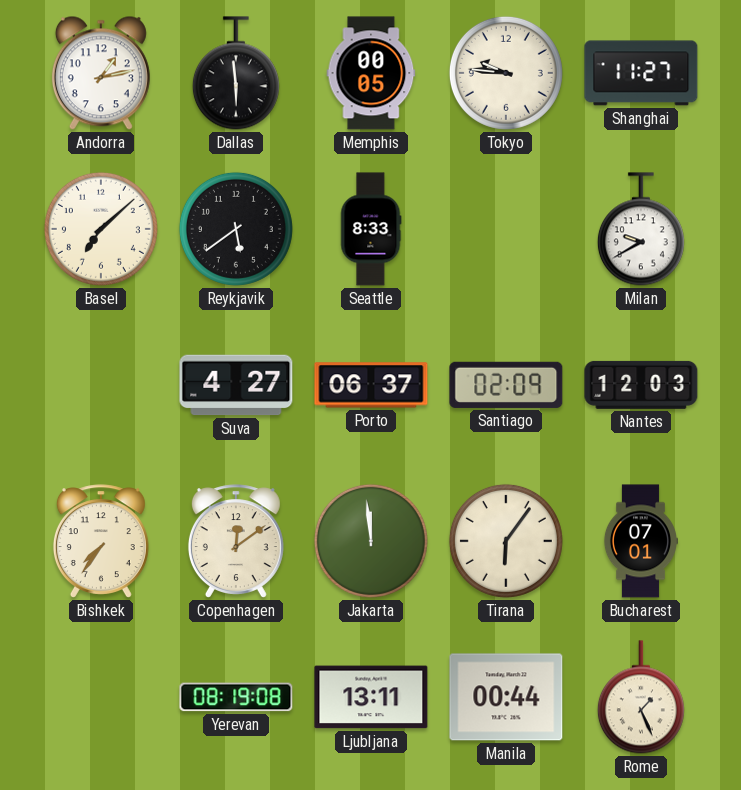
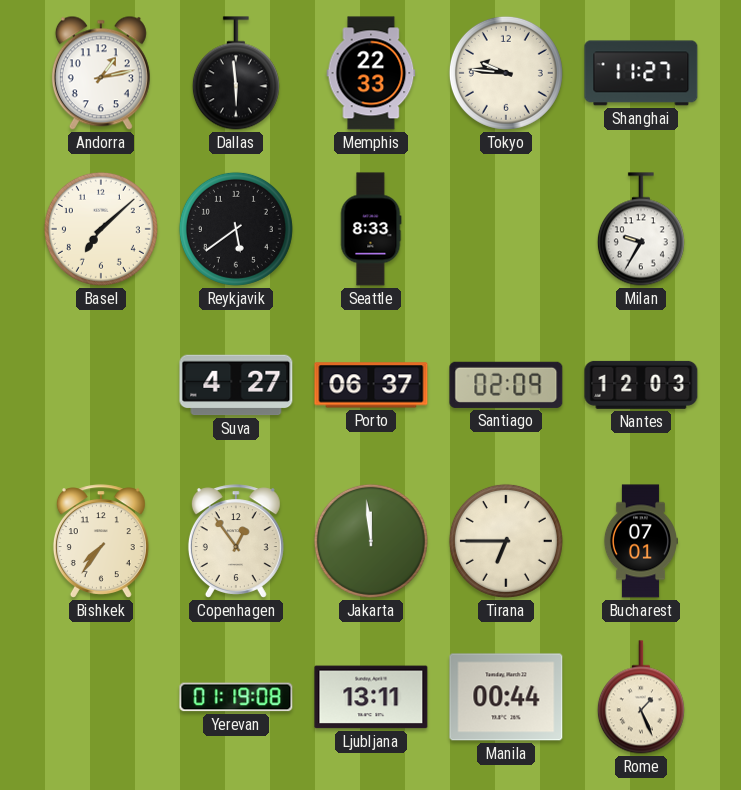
Memphis: 00:05 -> 22:33
Milan: 9:40 -> 9:35
Copenhagen: 12:09 -> 12:54
Tirana: 6:06 -> 6:45
Yerevan: 08:19 -> 01:19
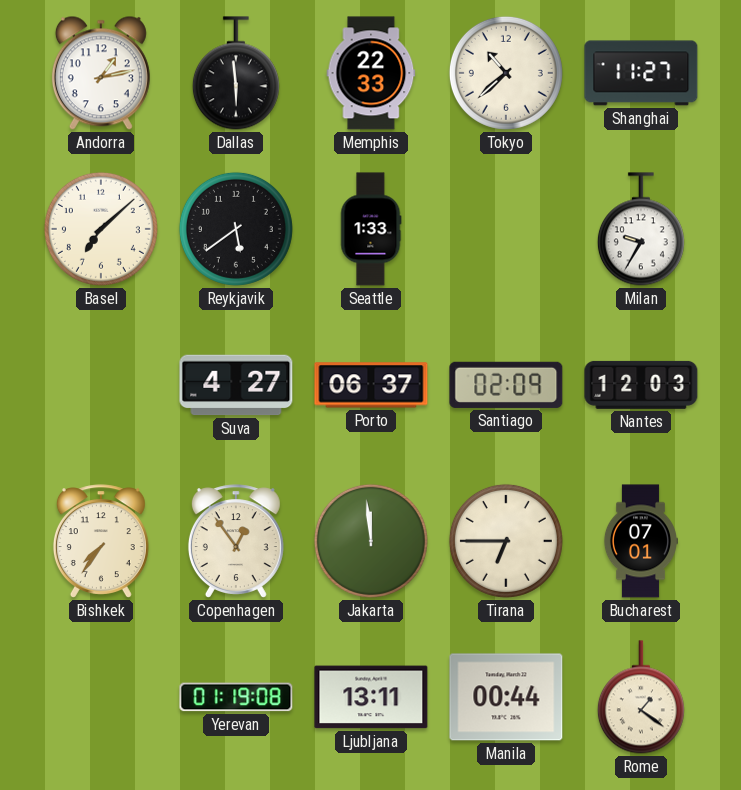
Tokyo: 9:46 -> 10:38
Seattle: 8:33 -> 1:33
Rome: 1:26 -> 1:21
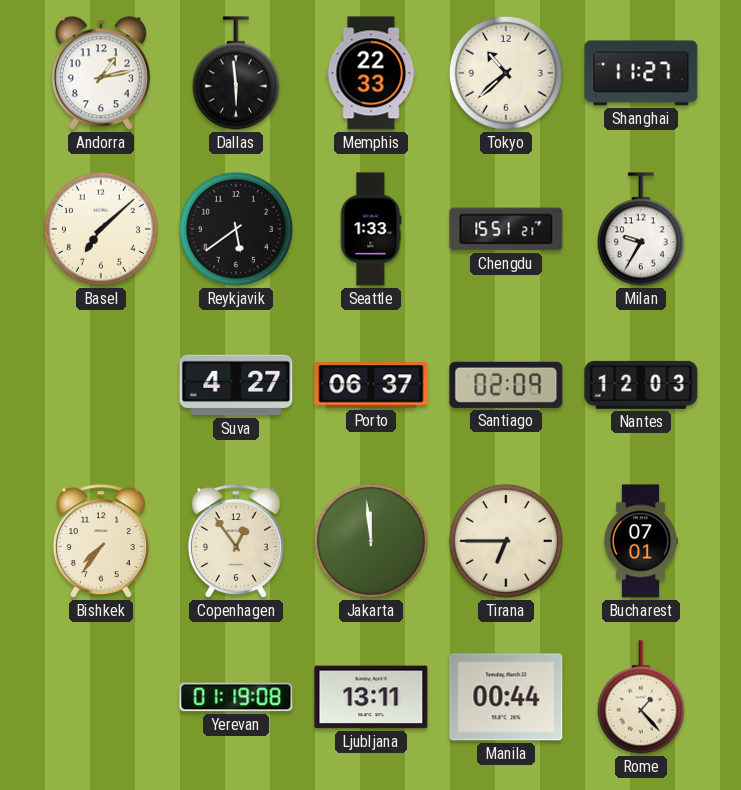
Chengdu: none -> 15:51
Rome: 1:21 -> 1:23
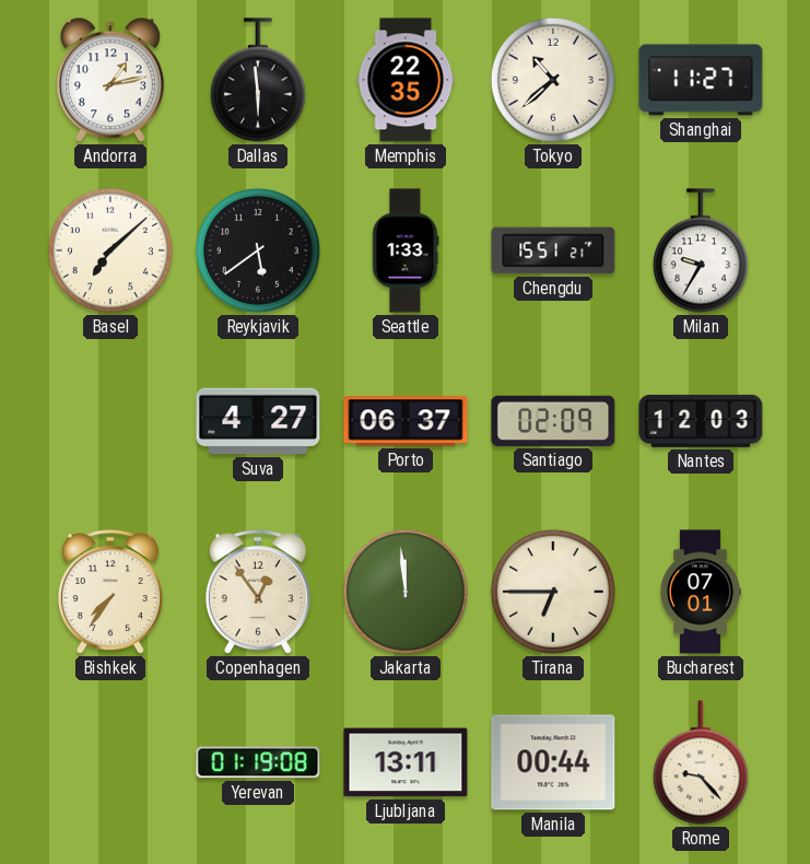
Memphis: 22:33 -> 22:35
Rome: 1:23 -> 9:23
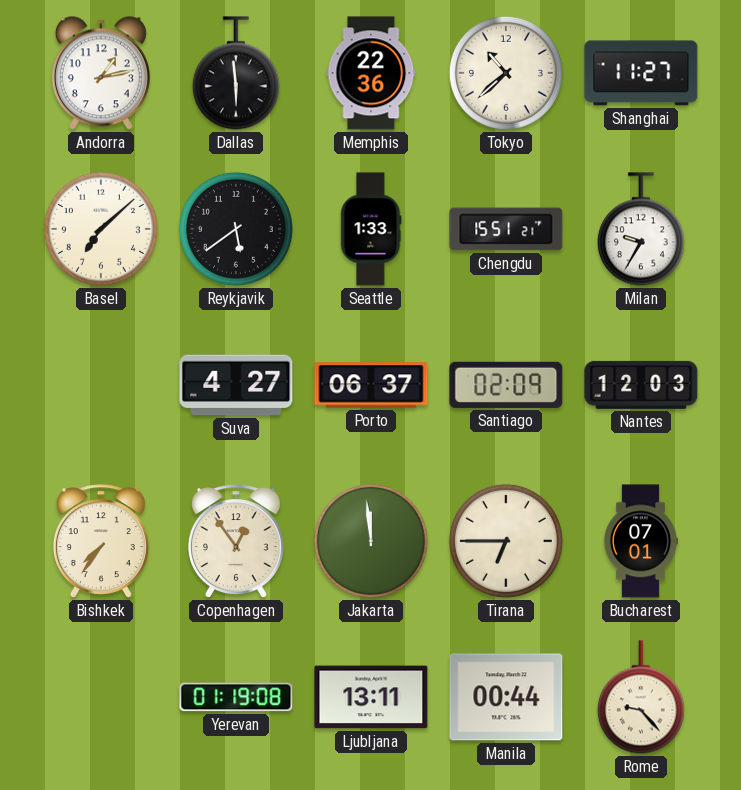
Memphis: 22:35 -> 22:36
